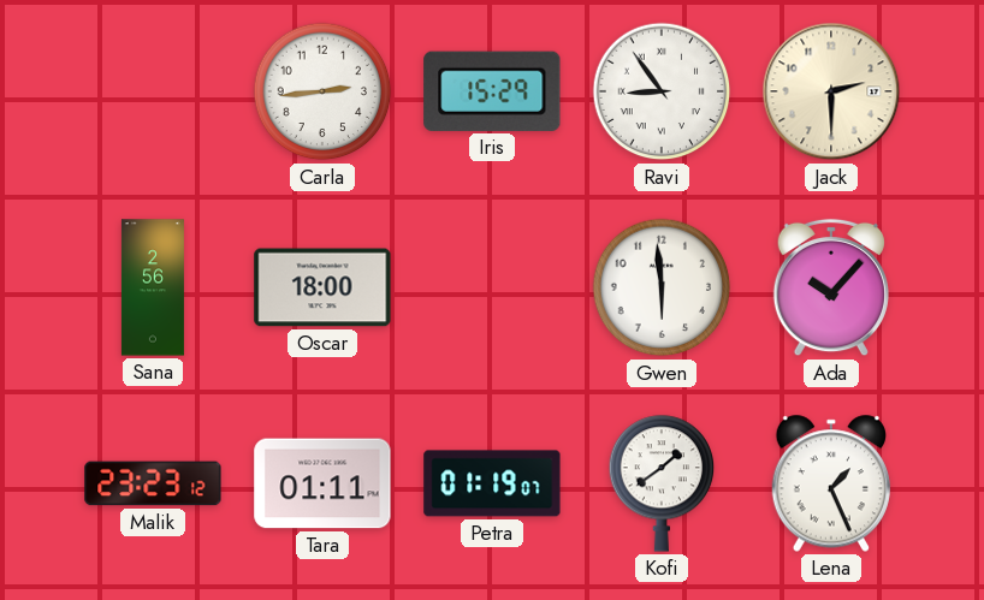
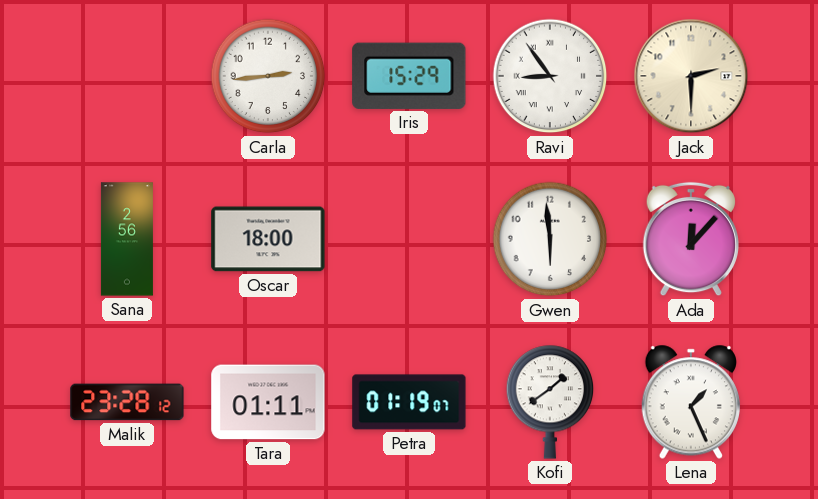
Ada: 10:07 -> 12:07
Malik: 23:23 -> 23:28
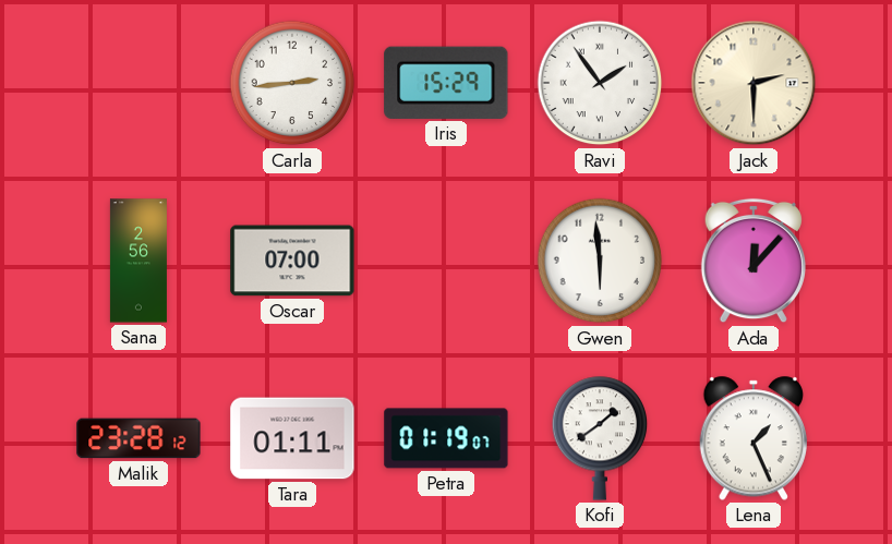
Ravi: 8:54 -> 1:54
Oscar: 18:00 -> 07:00
